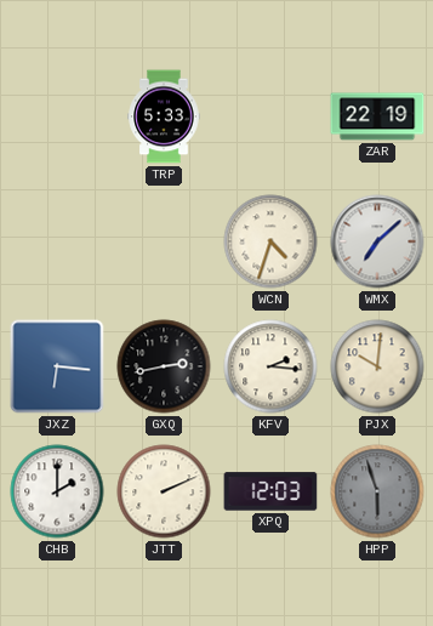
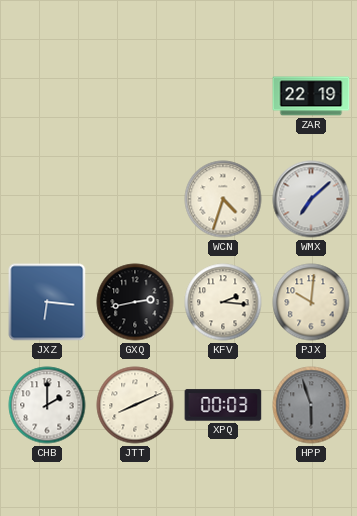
TRP: 5:33 -> none
JTT: 2:11 -> 8:11
XPQ: 12:03 -> 00:03
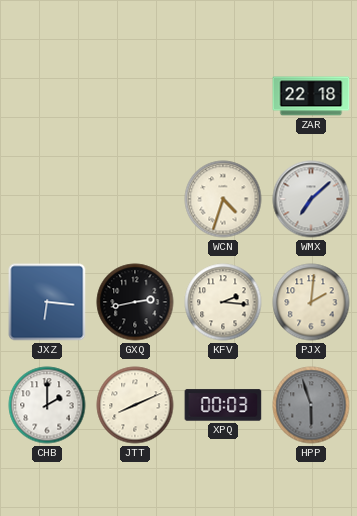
ZAR: 22:19 -> 22:18
PJX: 10:01 -> 2:01
